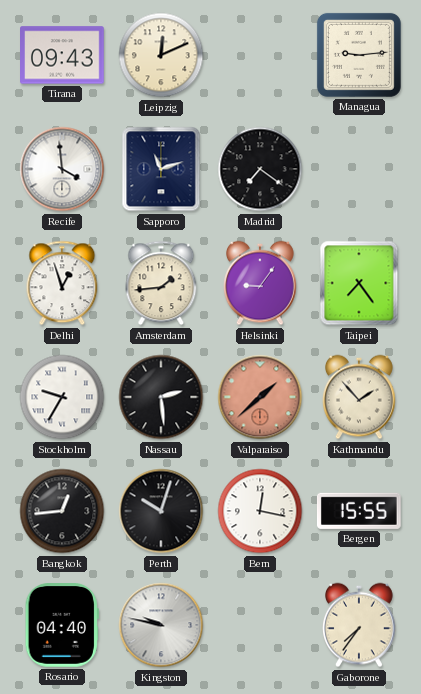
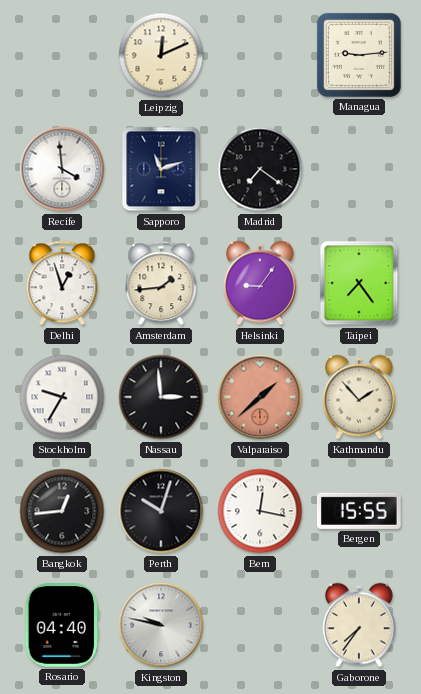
Tirana: 09:43 -> none
Nassau: 2:29 -> 2:59
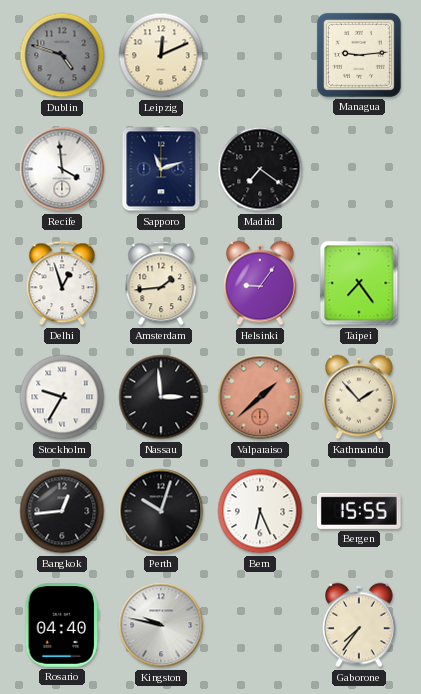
Dublin: none -> 4:48
Bern: 12:17 -> 6:26
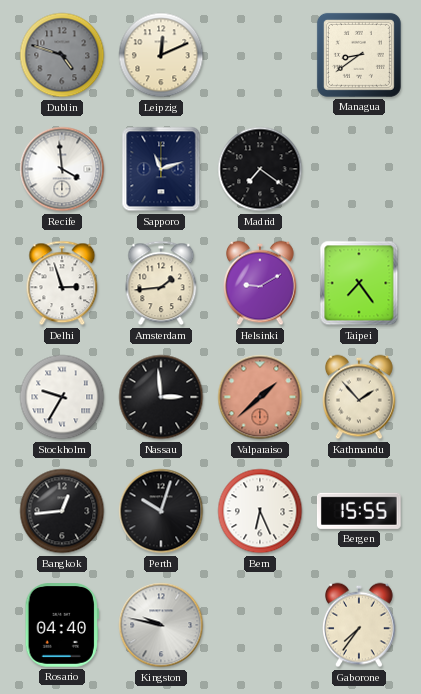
Managua: 9:14 -> 8:39
Delhi: 12:57 -> 2:57
Helsinki: 9:06 -> 9:10
